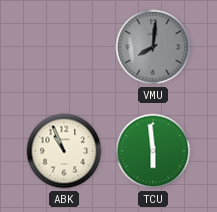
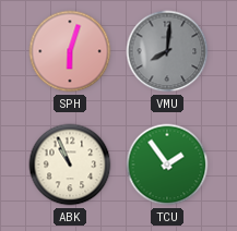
SPH: none -> 6:03
TCU: 5:59 -> 1:54
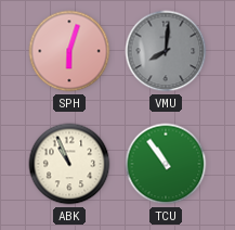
TCU: 1:54 -> 10:54
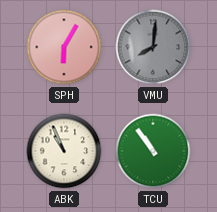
SPH: 6:03 -> 6:05
